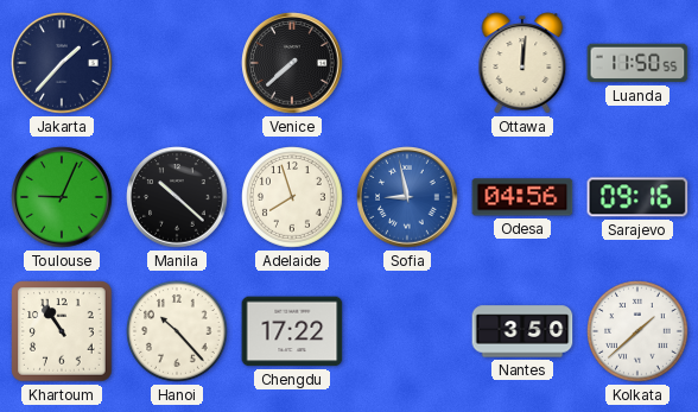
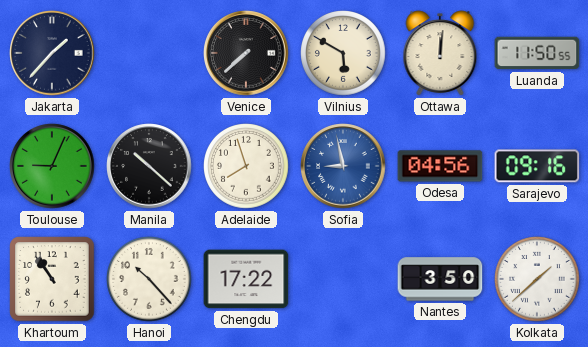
Vilnius: none -> 5:50
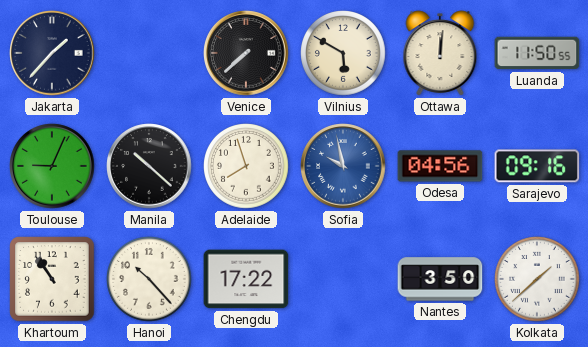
Sofia: 8:58 -> 9:58
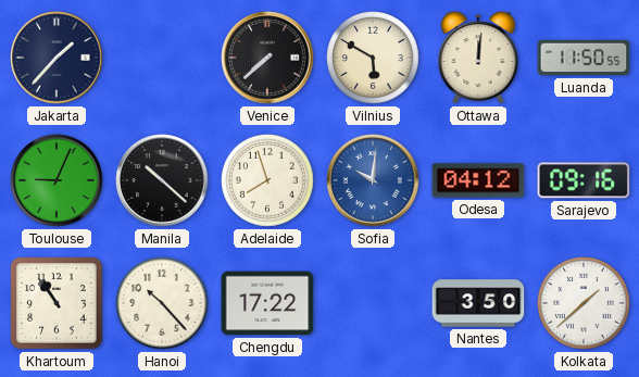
Sofia: 9:58 -> 10:01
Odesa: 04:56 -> 04:12
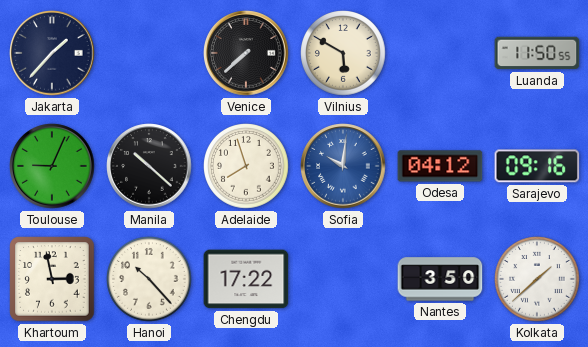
Ottawa: 12:01 -> none
Khartoum: 10:54 -> 2:58
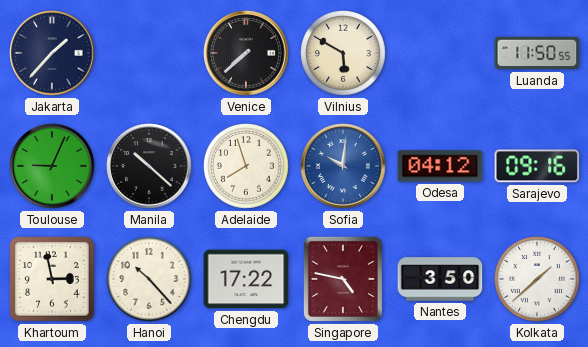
Singapore: none -> 4:47
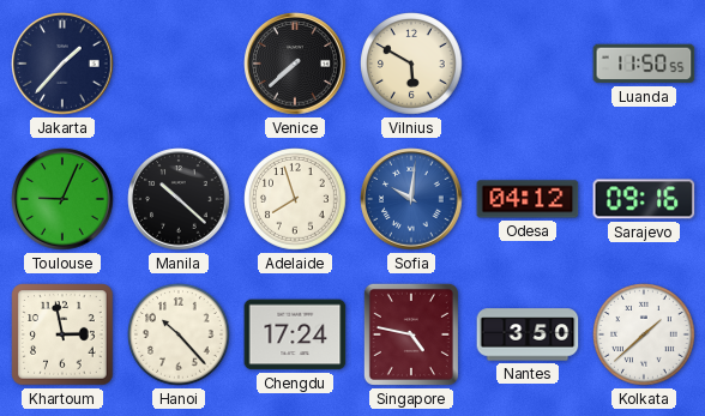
Chengdu: 17:22 -> 17:24
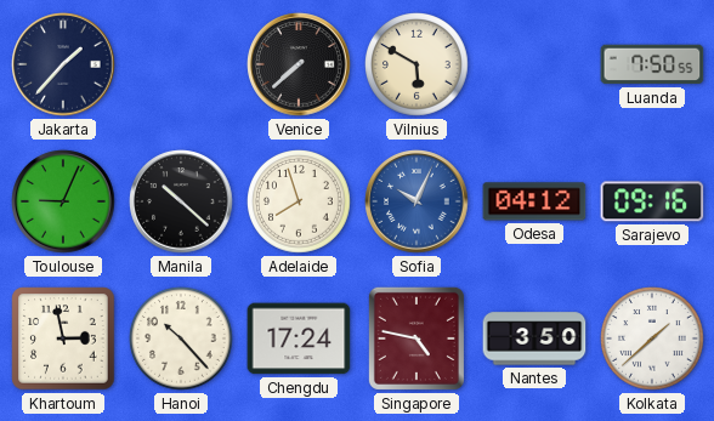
Luanda: 11:50 -> 7:50
Sofia: 10:01 -> 10:04
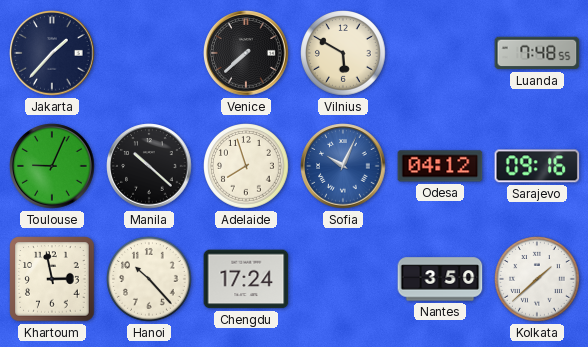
Luanda: 7:50 -> 7:48
Singapore: 4:47 -> none
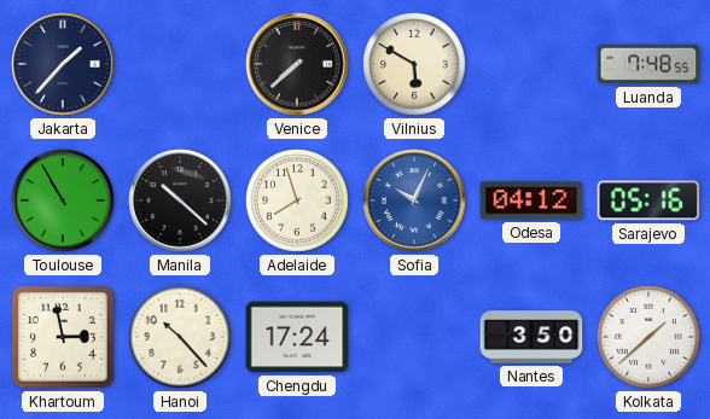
Toulouse: 9:04 -> 10:55
Sarajevo: 09:16 -> 05:16
